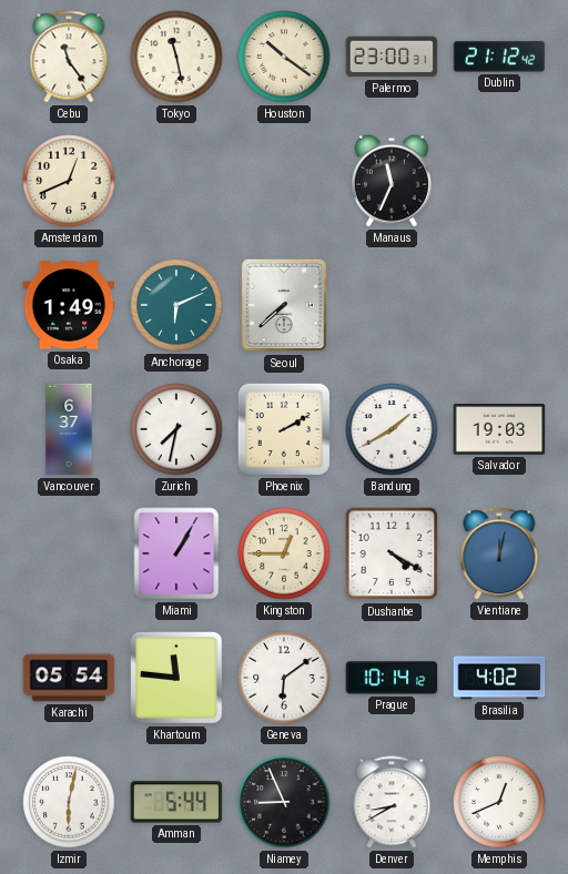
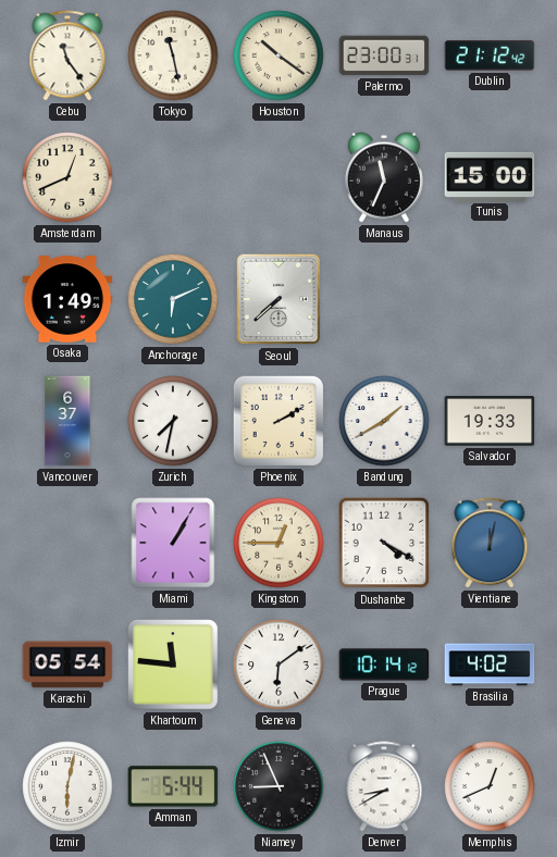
Tunis: none -> 15:00
Salvador: 19:03 -> 19:33
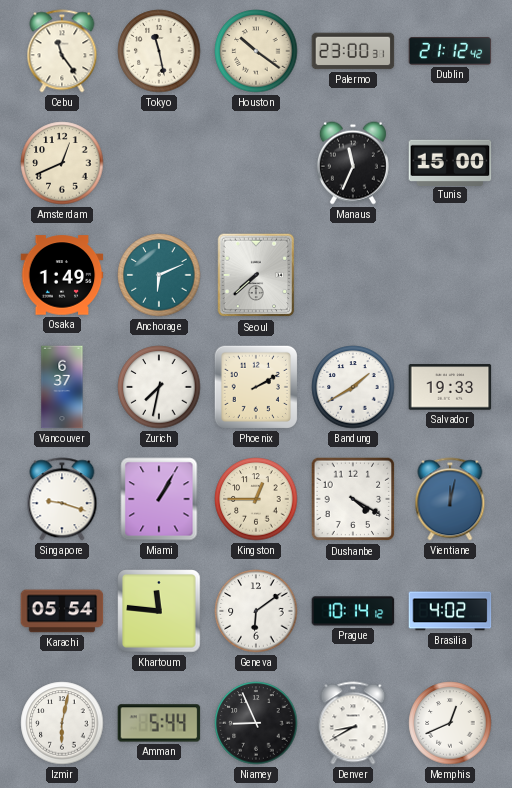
Singapore: none -> 9:18
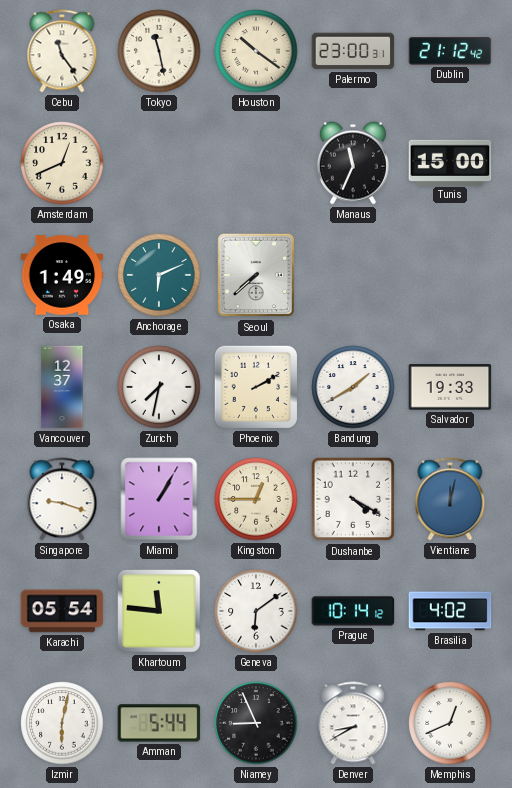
Vancouver: 6:37 -> 12:37
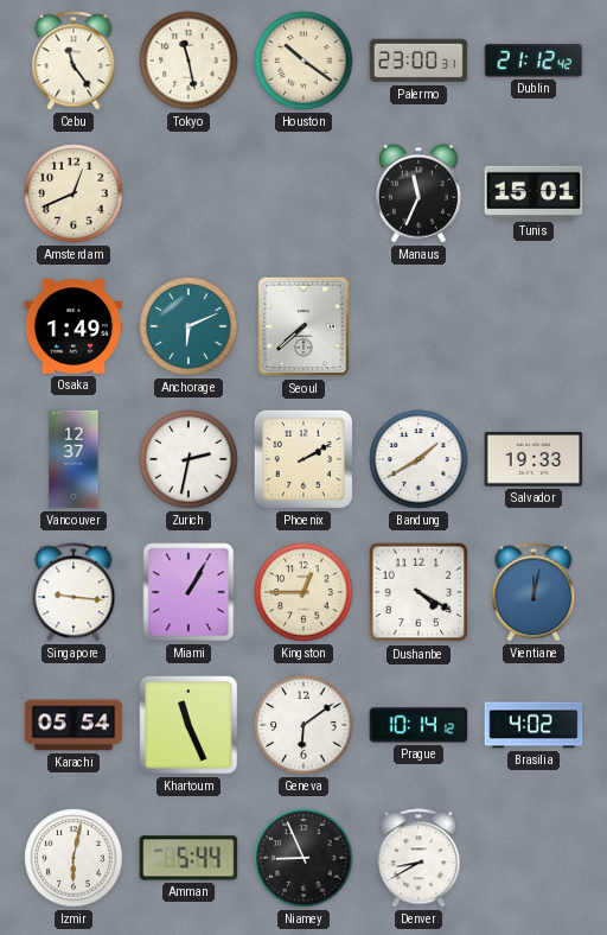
Tunis: 15:00 -> 15:01
Zurich: 7:32 -> 2:32
Singapore: 9:18 -> 9:16
Khartoum: 11:46 -> 11:26
Memphis: 12:41 -> none
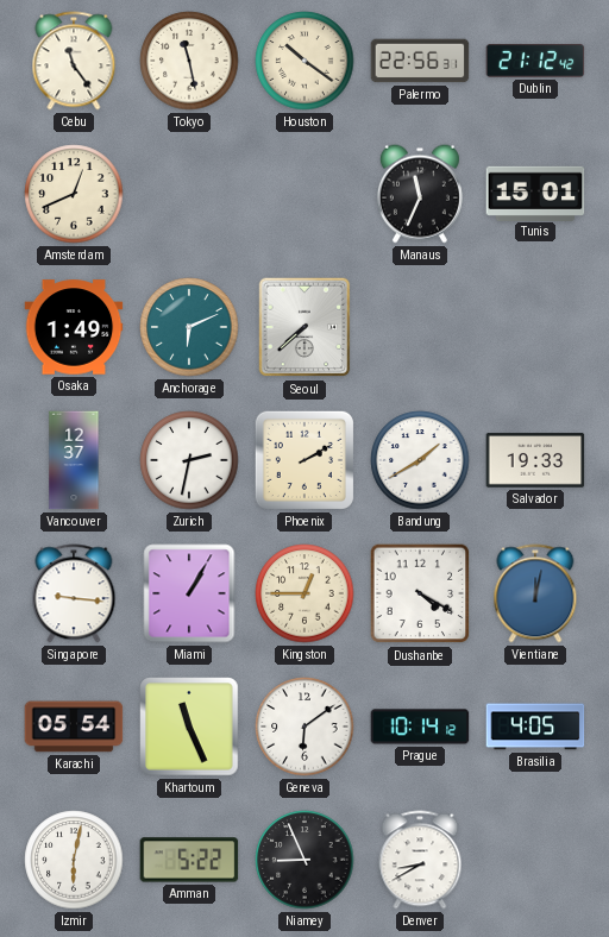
Palermo: 23:00 -> 22:56
Brasilia: 4:02 -> 4:05
Amman: 5:44 -> 5:22
